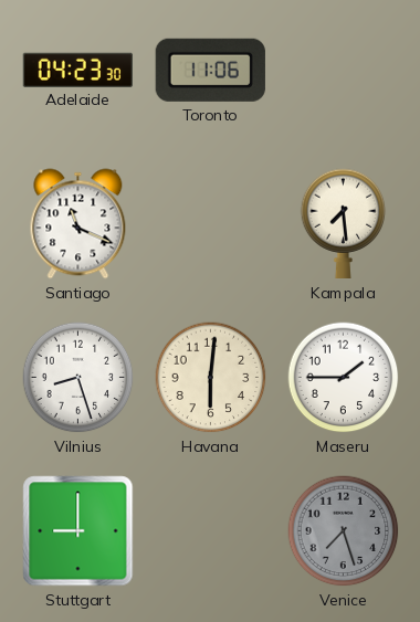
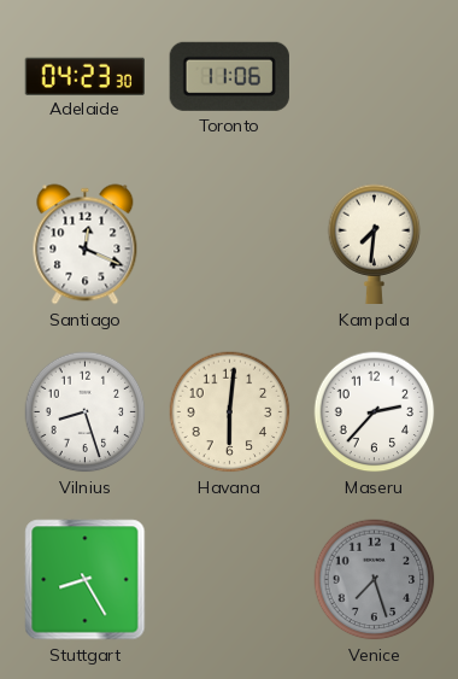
Santiago: 11:19 -> 12:19
Kampala: 7:29 -> 7:31
Maseru: 1:45 -> 2:37
Stuttgart: 9:00 -> 8:25
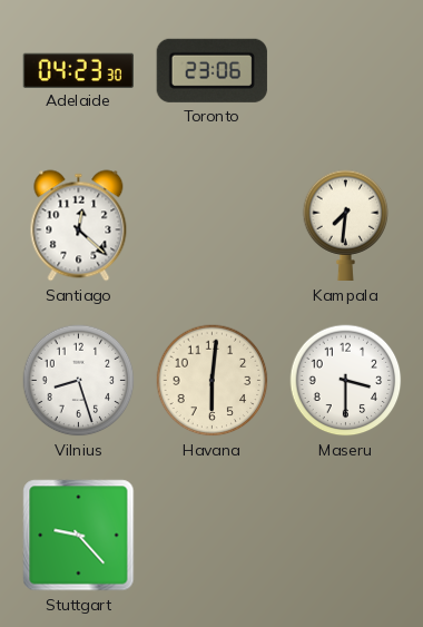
Toronto: 11:06 -> 23:06
Santiago: 12:19 -> 12:22
Maseru: 2:37 -> 3:30
Stuttgart: 8:25 -> 9:23
Venice: 7:27 -> none
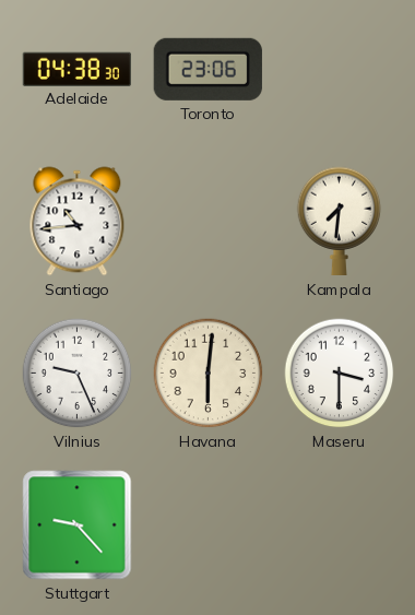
Adelaide: 04:23 -> 04:38
Santiago: 12:22 -> 10:44
Vilnius: 8:27 -> 9:26
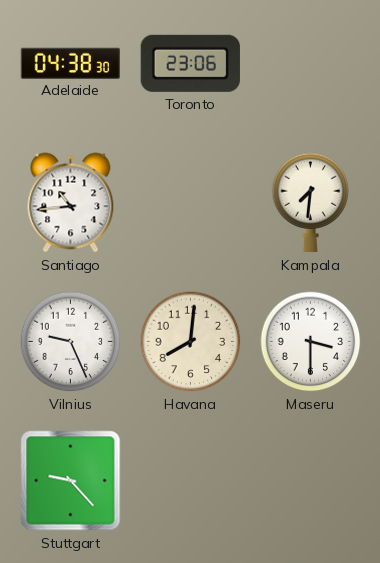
Havana: 6:01 -> 8:01
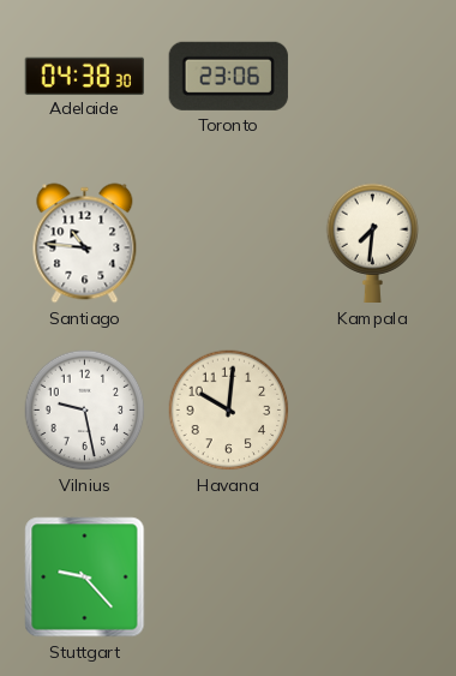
Santiago: 10:44 -> 10:46
Vilnius: 9:26 -> 9:28
Havana: 8:01 -> 10:01
Maseru: 3:30 -> none
